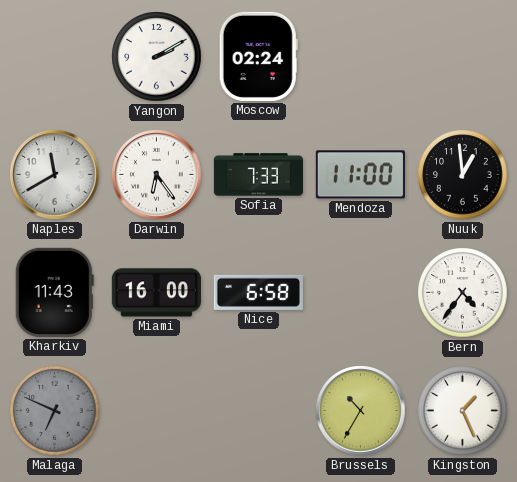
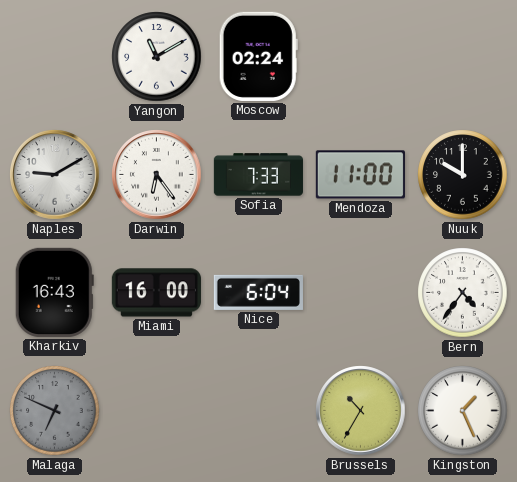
Yangon: 2:10 -> 11:10
Naples: 11:40 -> 9:10
Nuuk: 12:59 -> 10:00
Kharkiv: 11:43 -> 16:43
Nice: 6:58 -> 6:04
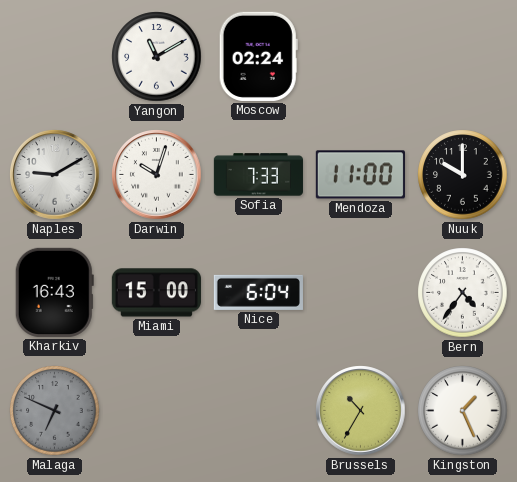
Darwin: 6:24 -> 10:03
Miami: 16:00 -> 15:00
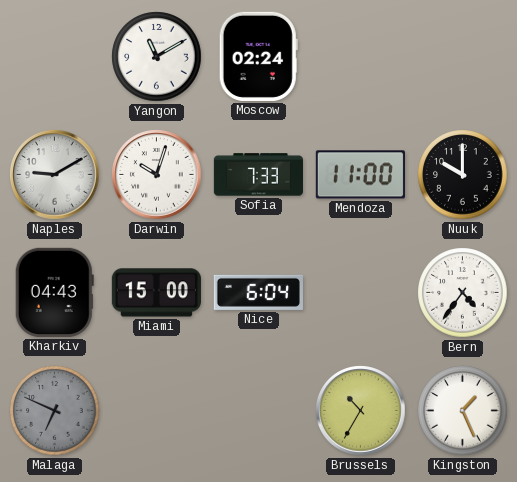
Kharkiv: 16:43 -> 04:43
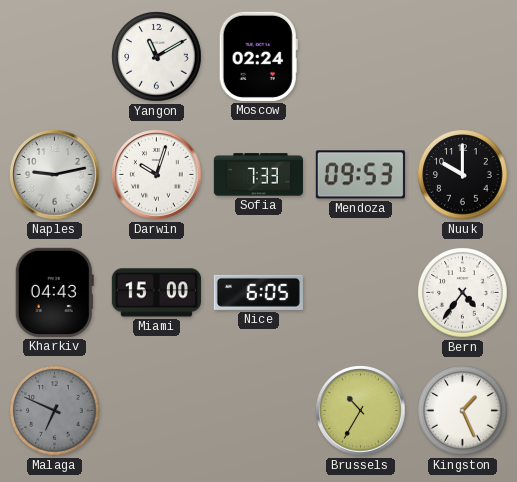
Naples: 9:10 -> 9:13
Mendoza: 11:00 -> 09:53
Nice: 6:04 -> 6:05
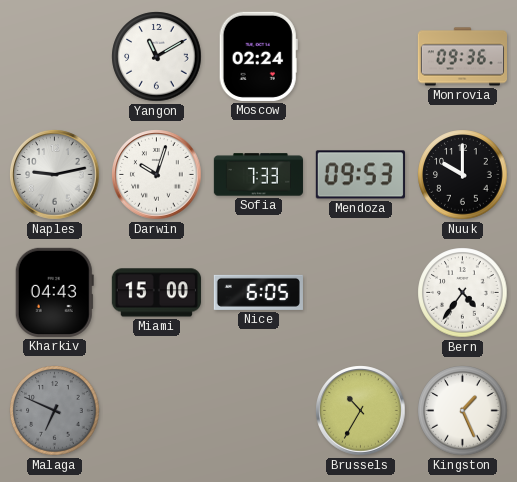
Monrovia: none -> 09:36
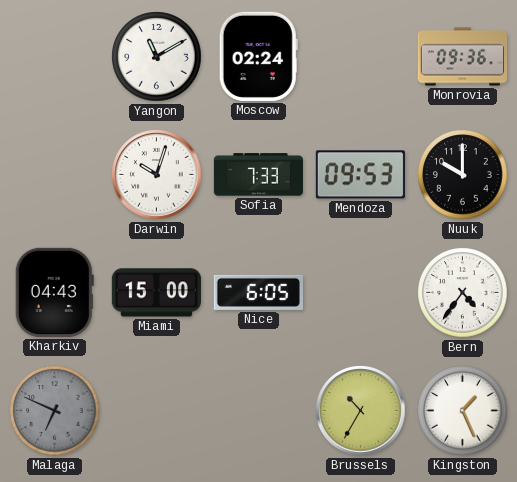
Naples: 9:13 -> none
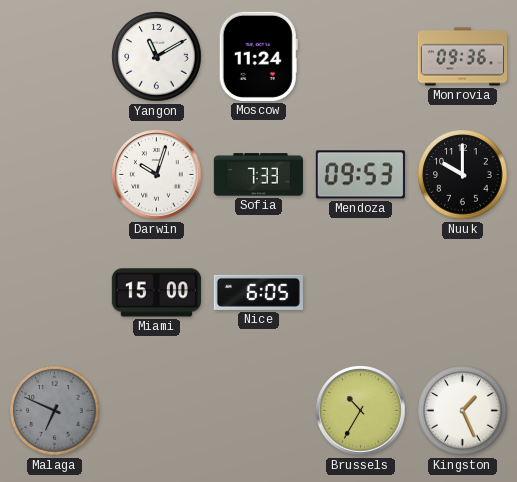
Moscow: 02:24 -> 11:24
Kharkiv: 04:43 -> none
Bern: 4:36 -> none
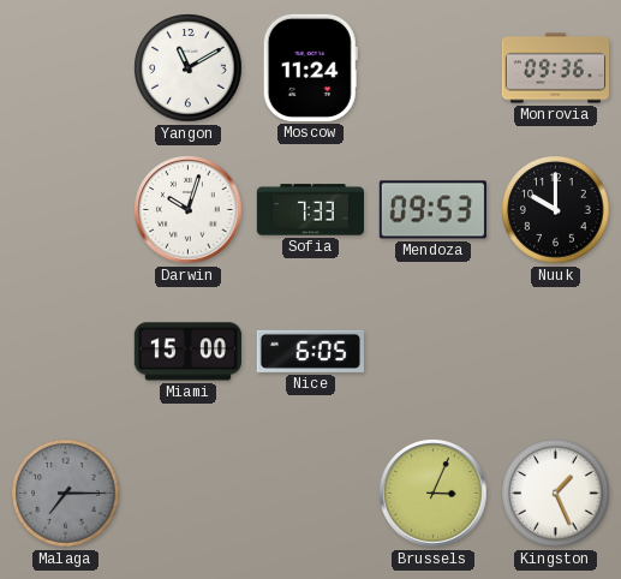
Malaga: 6:49 -> 7:15
Brussels: 10:35 -> 3:04
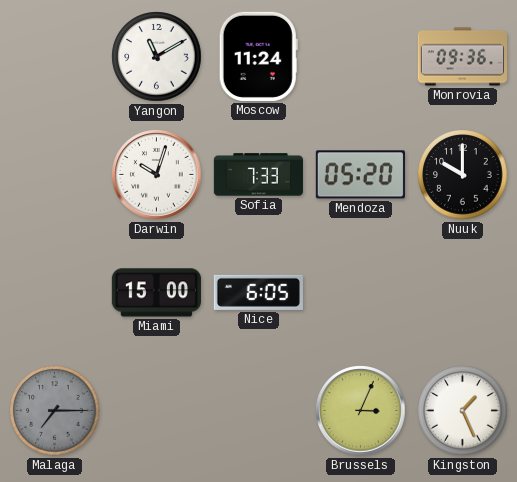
Mendoza: 09:53 -> 05:20
